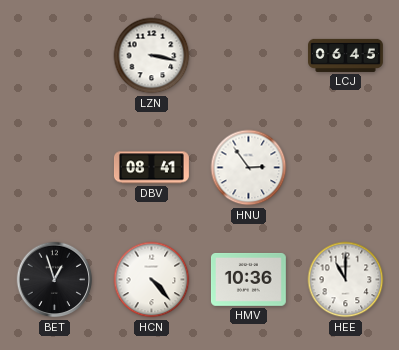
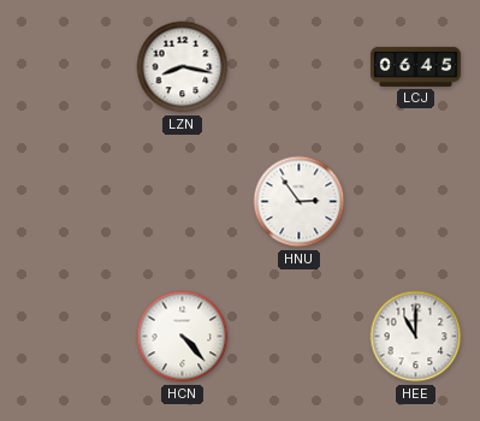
LZN: 3:17 -> 8:17
DBV: 08:41 -> none
BET: 12:57 -> none
HMV: 10:36 -> none
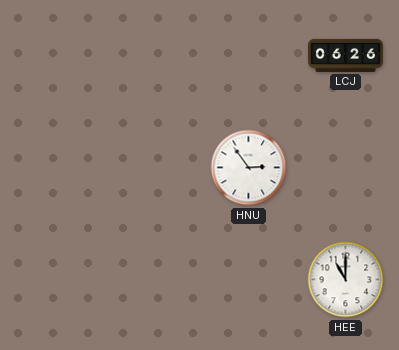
LZN: 8:17 -> none
LCJ: 06:45 -> 06:26
HCN: 4:23 -> none
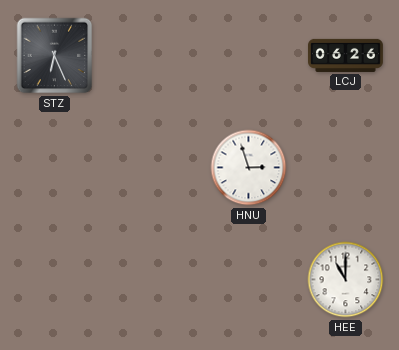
STZ: none -> 6:26
HNU: 2:54 -> 2:57
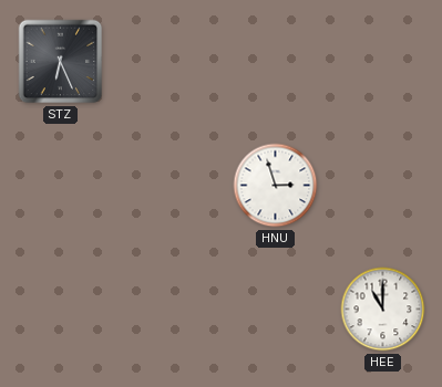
LCJ: 06:26 -> none
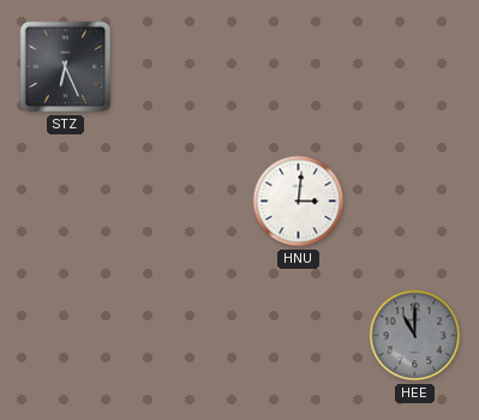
HNU: 2:57 -> 3:01
HEE dial: white -> grey
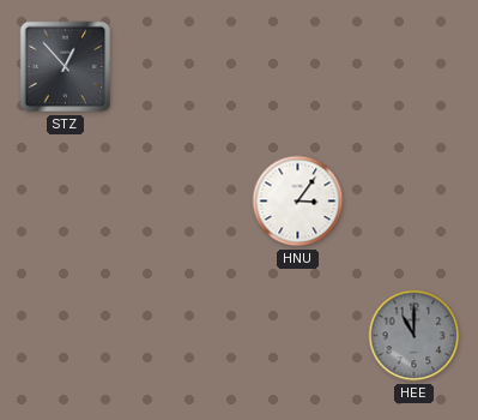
STZ: 6:26 -> 12:53
HNU: 3:01 -> 3:06
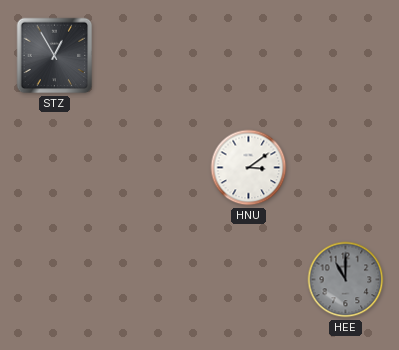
STZ: 12:53 -> 12:55
HNU: 3:06 -> 3:09
